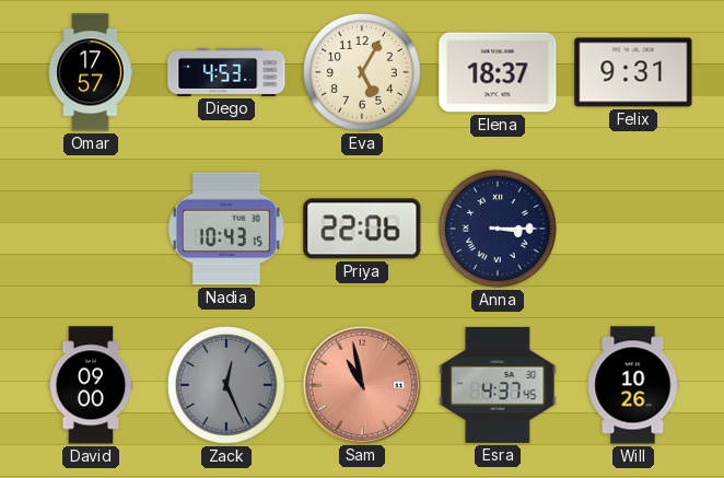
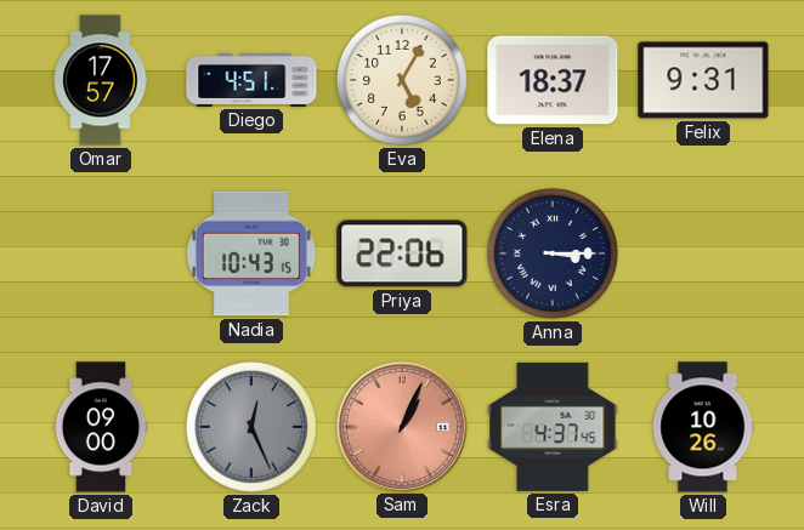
Diego: 4:53 -> 4:51
Sam: 10:58 -> 1:04
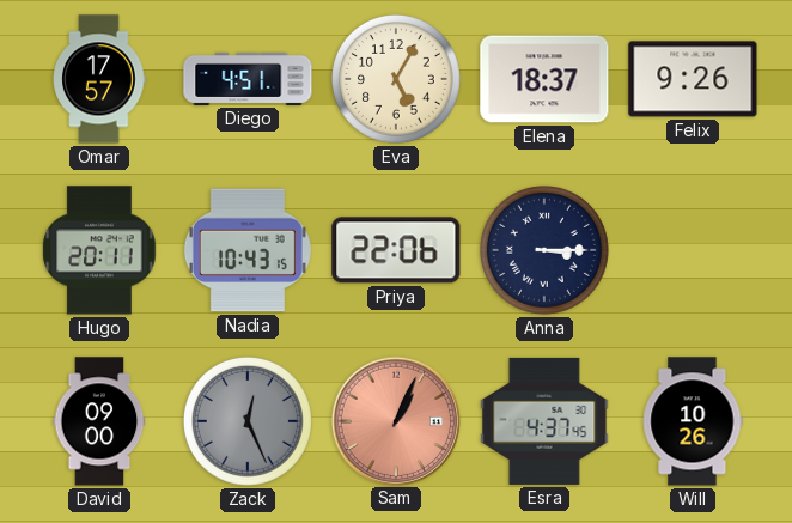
Felix: 9:31 -> 9:26
Hugo: none -> 20:11
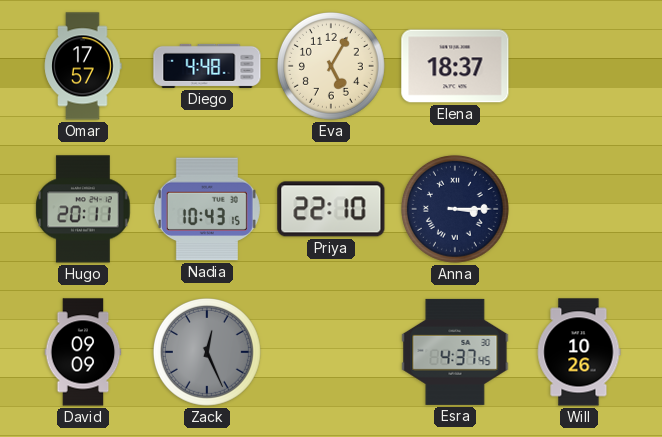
Diego: 4:51 -> 4:48
Felix: 9:26 -> none
Priya: 22:06 -> 22:10
David: 09:00 -> 09:09
Sam: 1:04 -> none
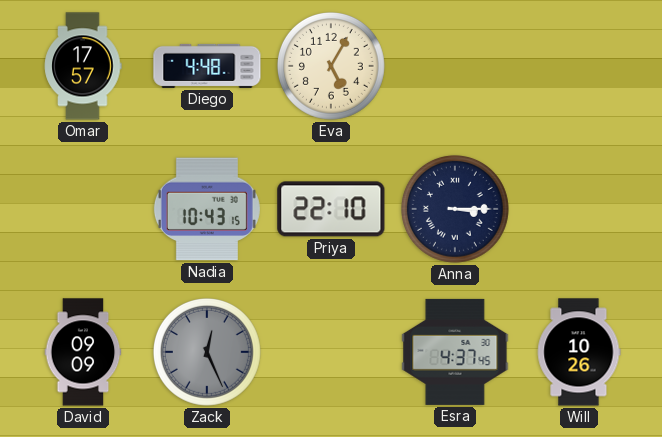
Elena: 18:37 -> none
Hugo: 20:11 -> none
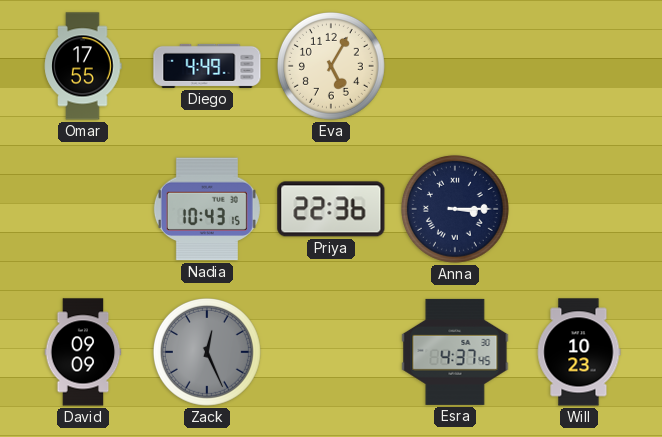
Omar: 17:57 -> 17:55
Diego: 4:48 -> 4:49
Priya: 22:10 -> 22:36
Will: 10:26 -> 10:23
